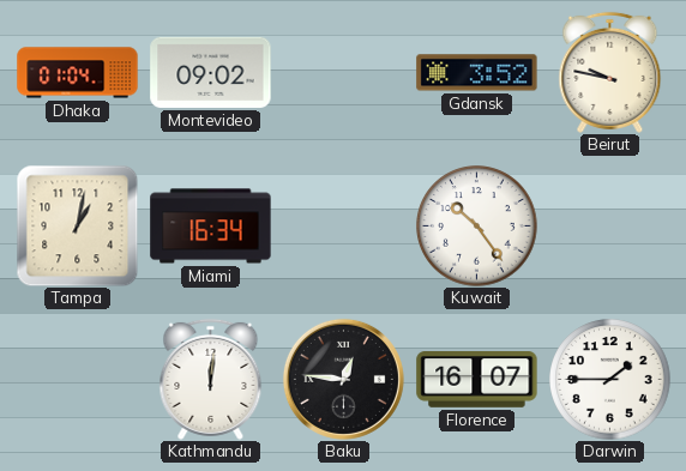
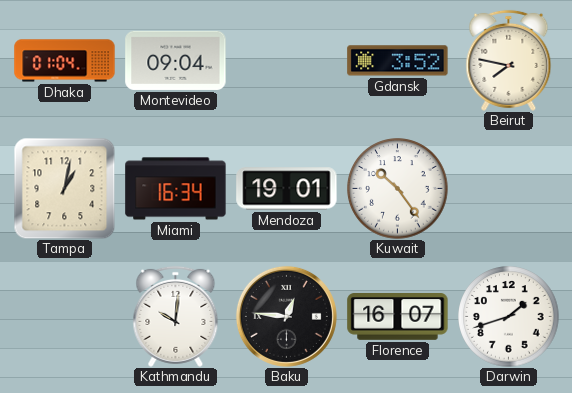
Montevideo: 09:02 -> 09:04
Beirut: 9:47 -> 7:47
Mendoza: none -> 19:01
Kathmandu: 12:01 -> 10:01
Darwin: 1:45 -> 1:42
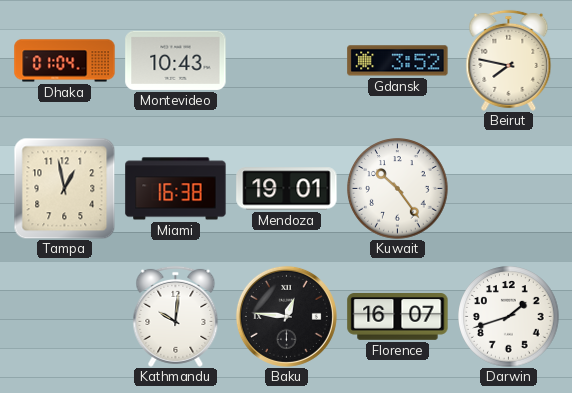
Montevideo: 09:04 -> 10:43
Tampa: 1:02 -> 12:58
Miami: 16:34 -> 16:38
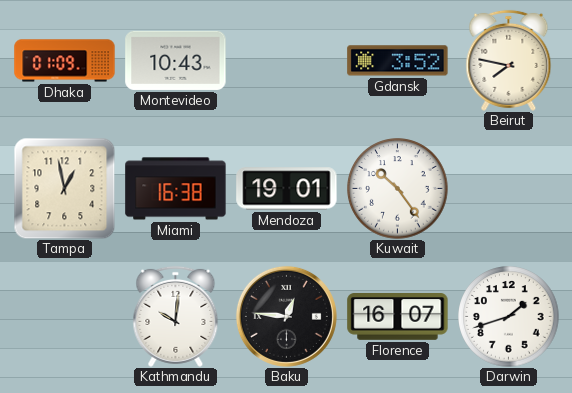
Dhaka: 01:04 -> 01:09
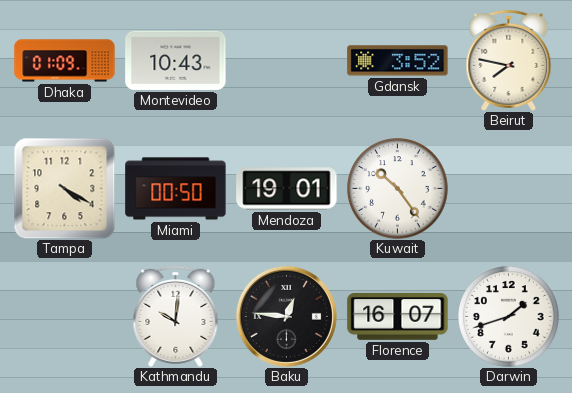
Tampa: 12:58 -> 4:20
Miami: 16:38 -> 00:50
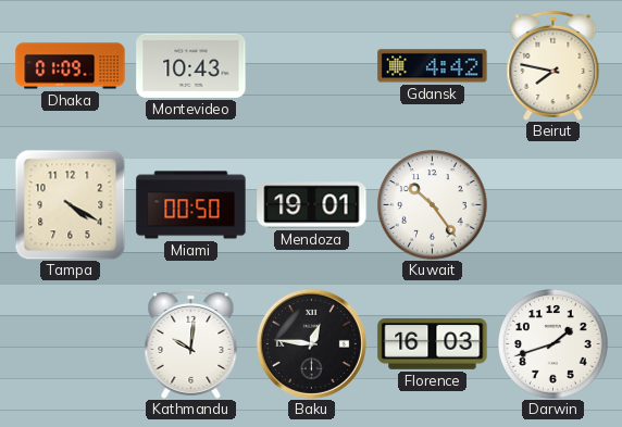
Gdansk: 3:52 -> 4:42
Florence: 16:07 -> 16:03
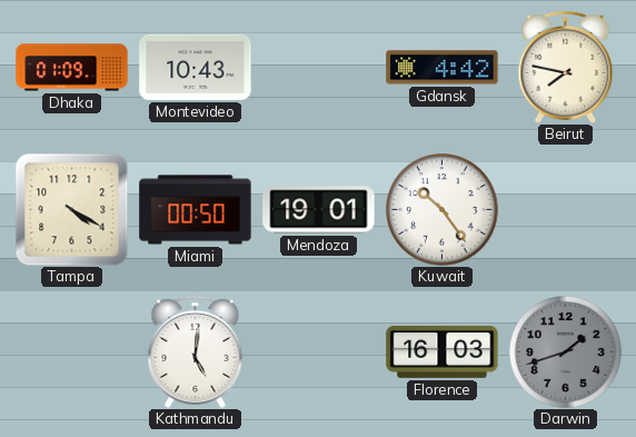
Kathmandu: 10:01 -> 5:01
Baku: 12:46 -> none
Darwin dial: white -> grey
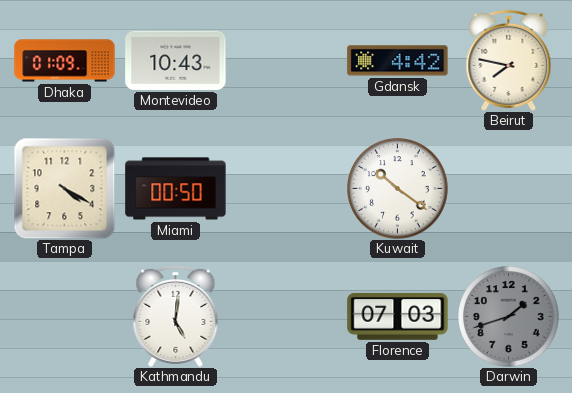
Mendoza: 19:01 -> none
Kuwait: 10:24 -> 10:21
Florence: 16:03 -> 07:03
